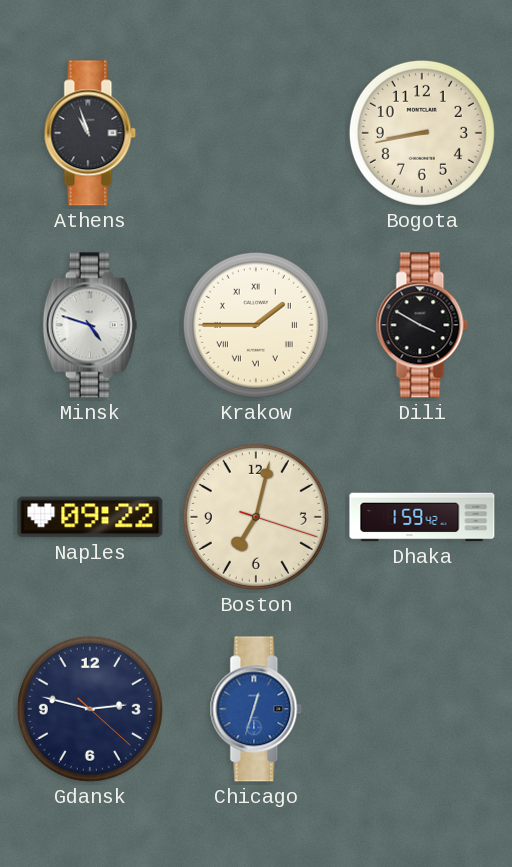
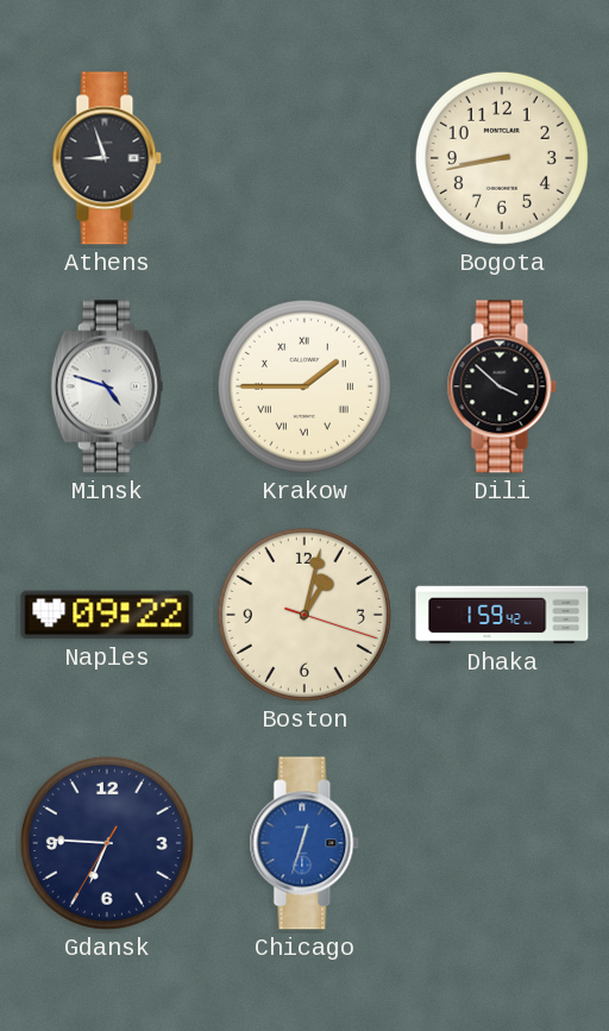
Athens: 10:57 -> 8:57
Dili: 3:50 -> 3:52
Boston: 7:02 -> 1:02
Gdansk: 2:47 -> 6:45
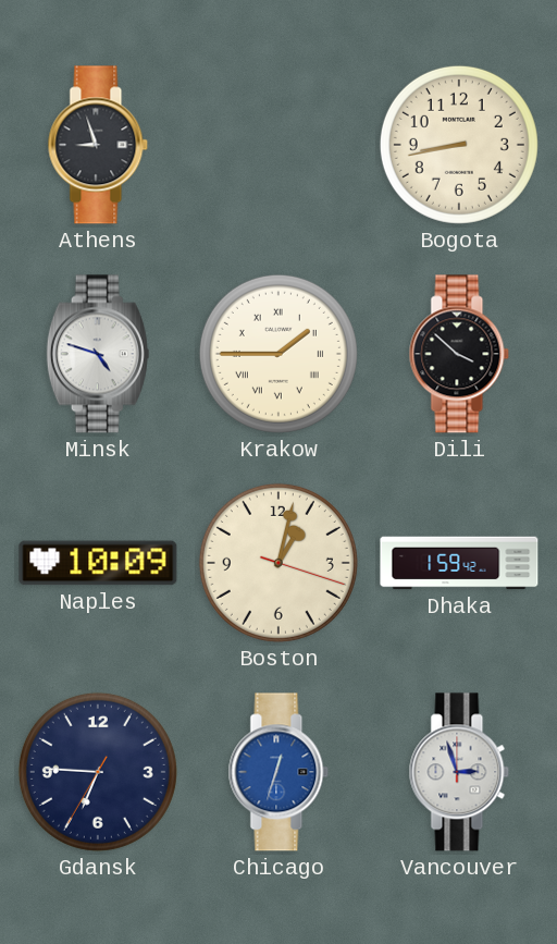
Naples: 09:22 -> 10:09
Vancouver: none -> 2:57
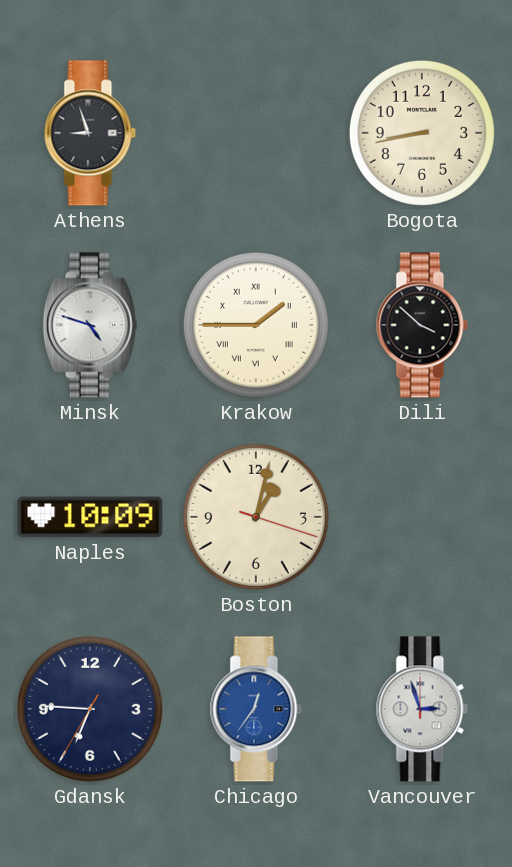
Dhaka: 1:59 -> none
Chicago: 12:33 -> 12:36
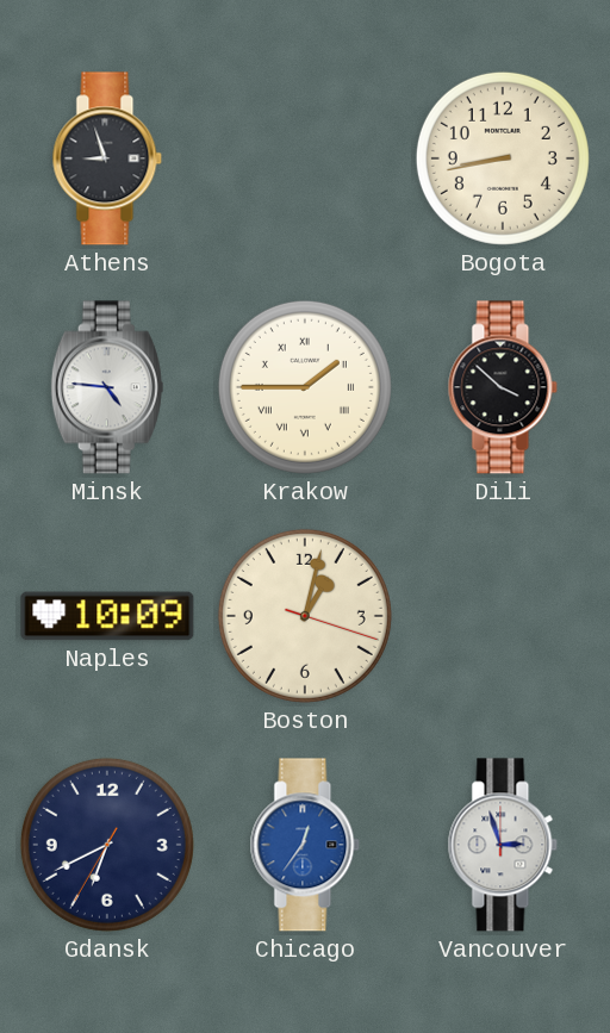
Minsk: 4:48 -> 4:46
Gdansk: 6:45 -> 6:40
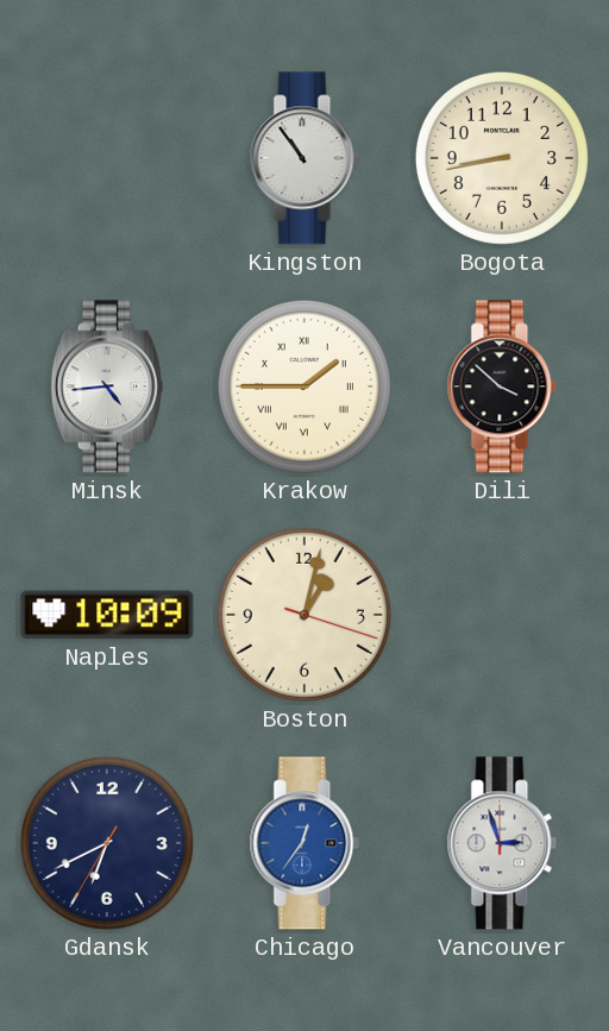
Athens: 8:57 -> none
Kingston: none -> 10:54
Minsk: 4:46 -> 4:44
